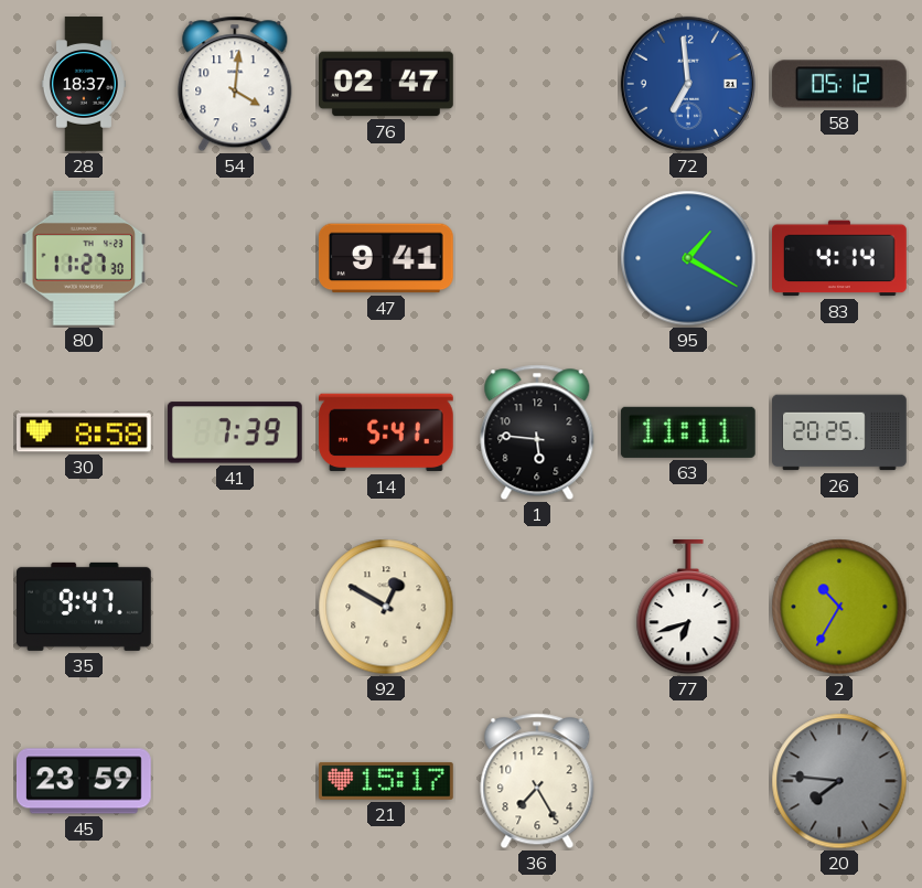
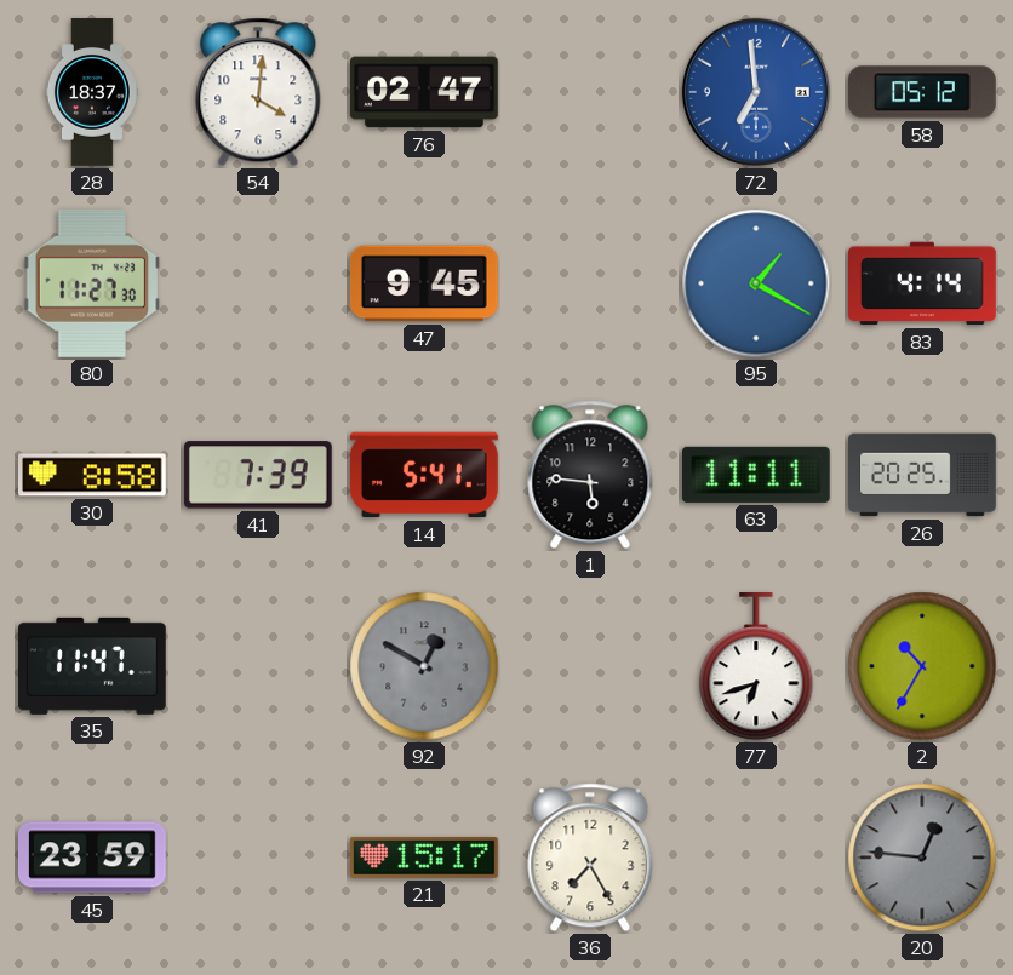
47: 9:41 -> 9:45
35: 9:47 -> 11:47
92 dial: cream -> grey
20: 7:46 -> 12:46
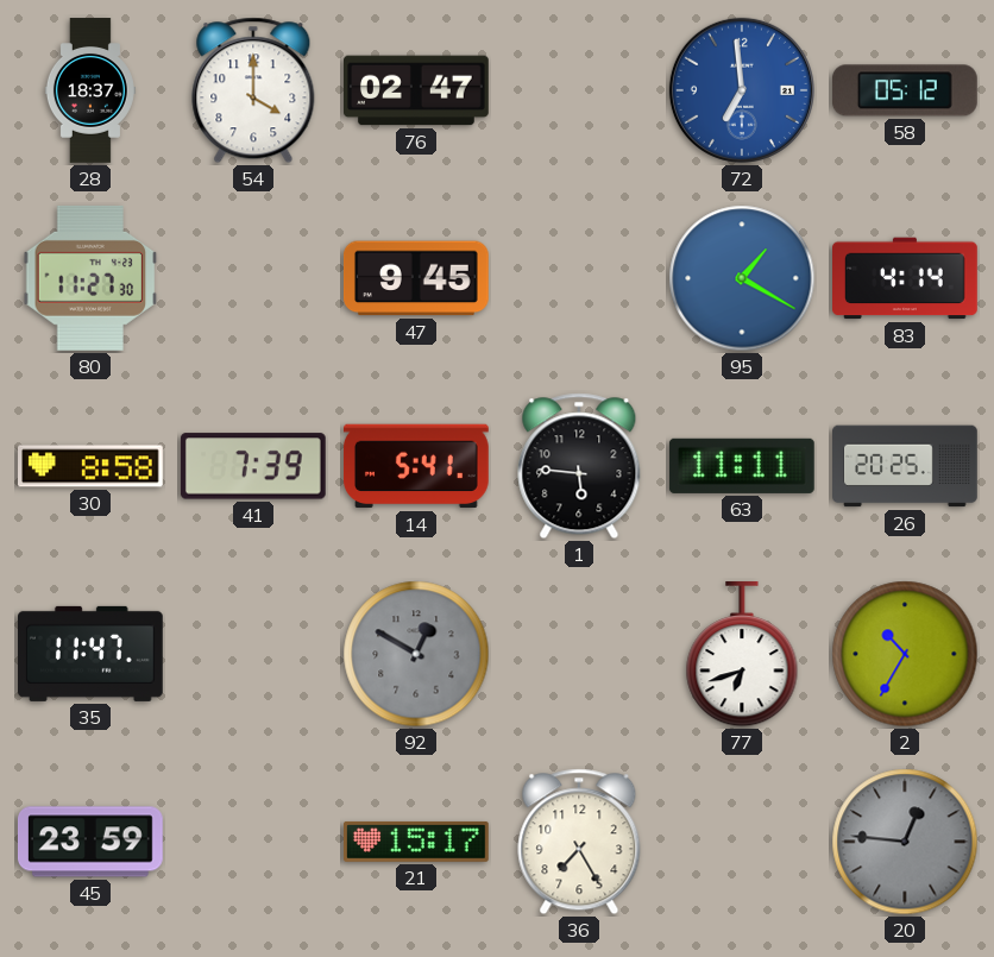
54: 4:01 -> 4:00
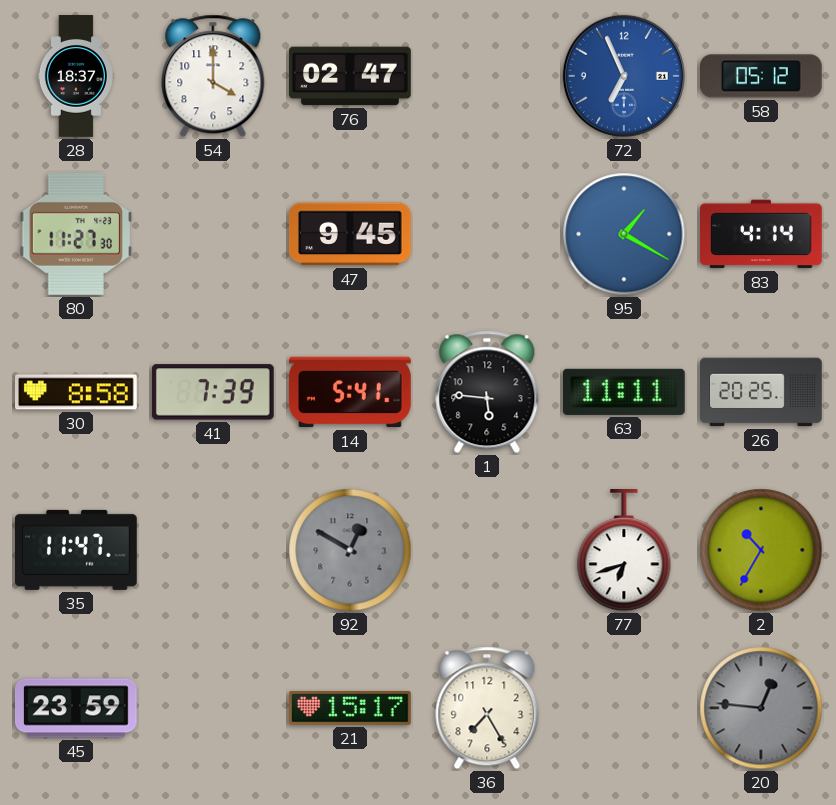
72: 6:59 -> 6:56
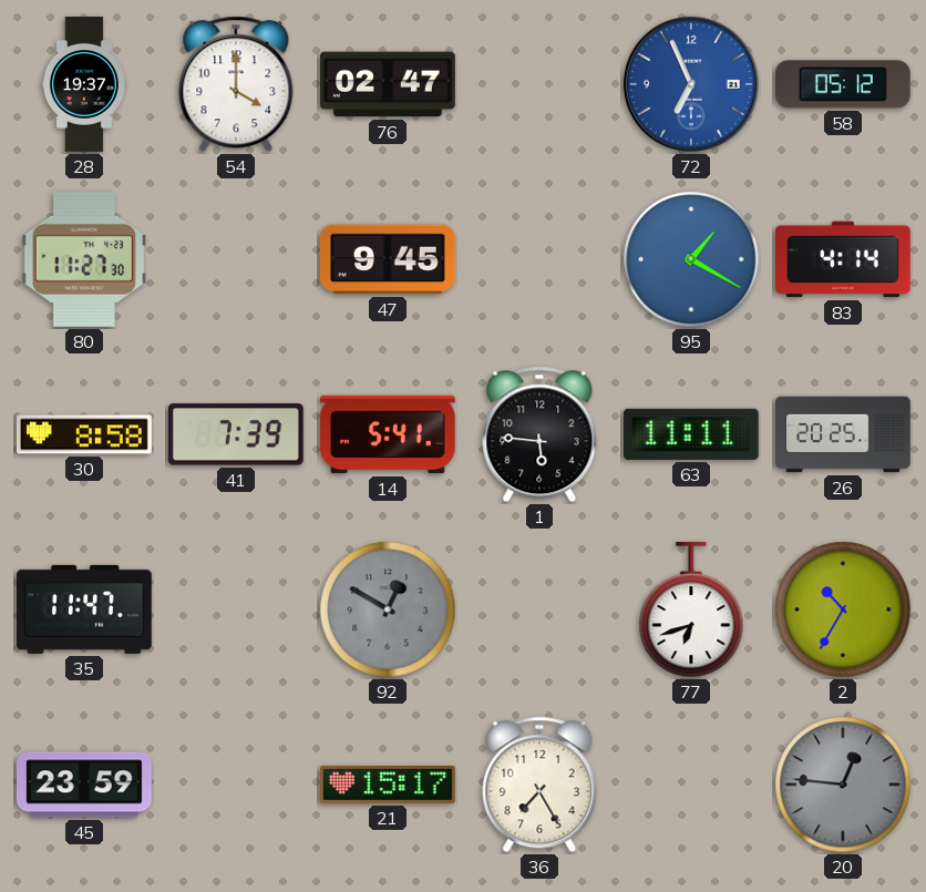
28: 18:37 -> 19:37
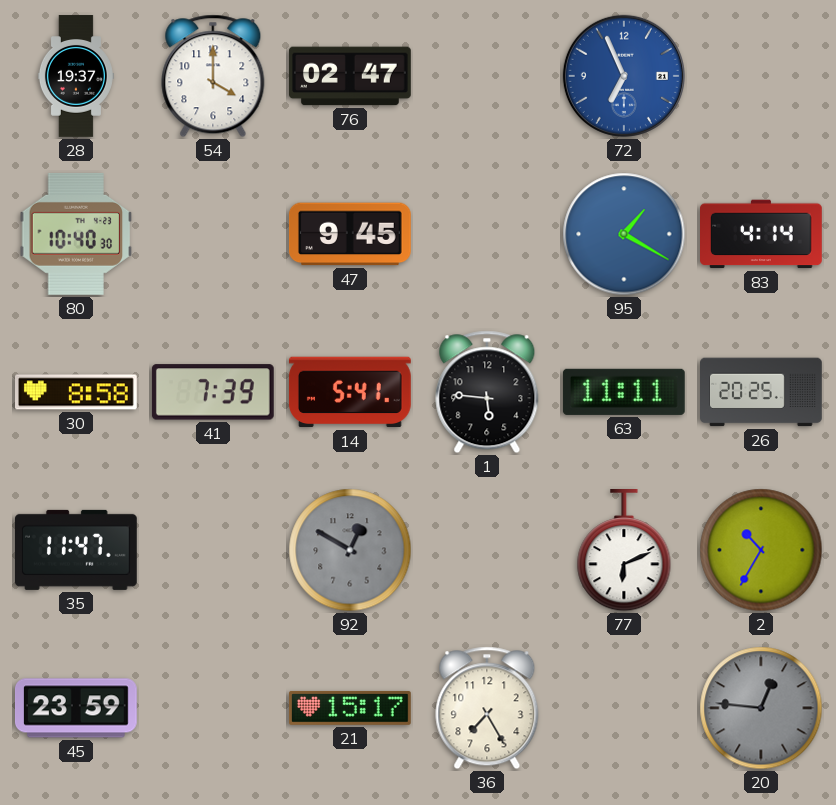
58: 05:12 -> none
80: 11:27 -> 10:40
77: 6:42 -> 6:11
